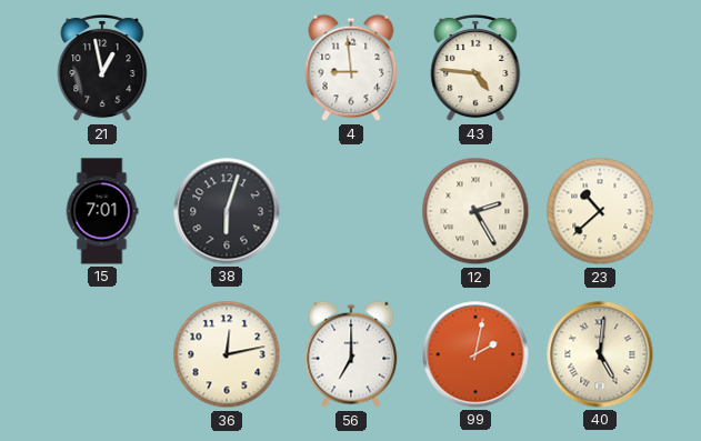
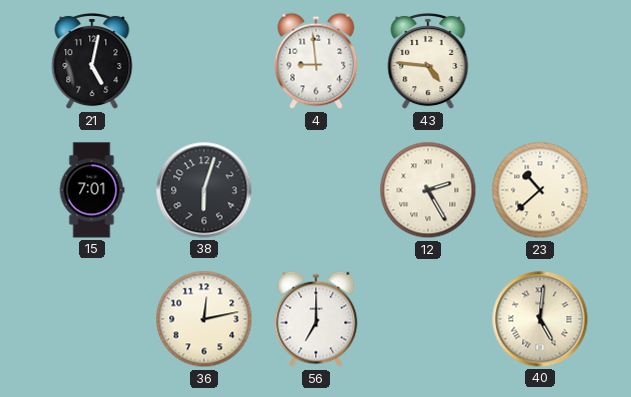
21: 12:58 -> 5:02
99: 2:02 -> none
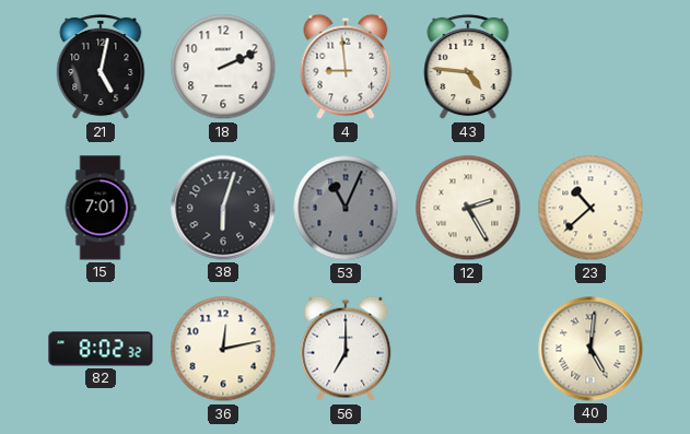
18: none -> 2:11
53: none -> 11:04
82: none -> 8:02
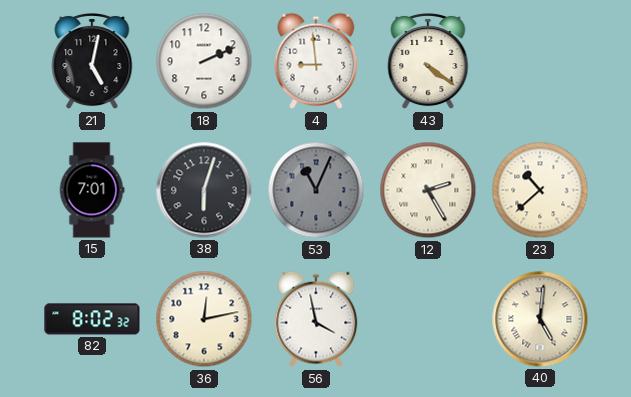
43: 4:46 -> 4:21
56: 7:00 -> 3:58
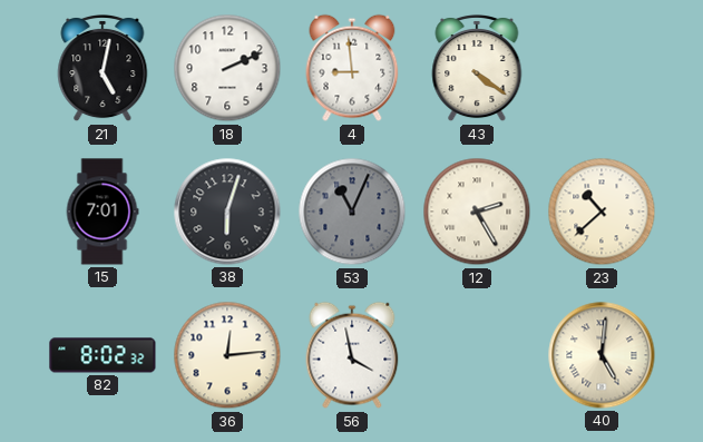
36: 12:13 -> 12:14
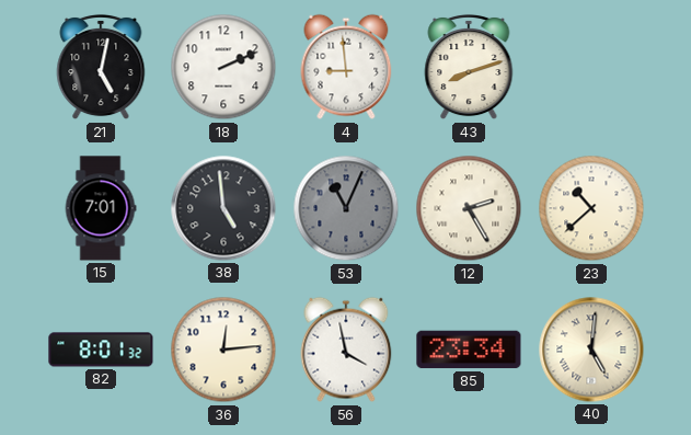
43: 4:21 -> 8:12
38: 6:03 -> 4:59
82: 8:02 -> 8:01
85: none -> 23:34
